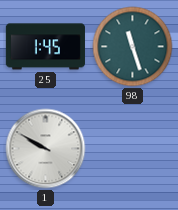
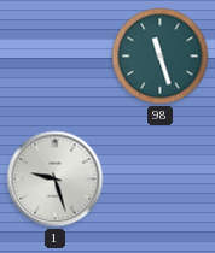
25: 1:45 -> none
1: 9:50 -> 9:27
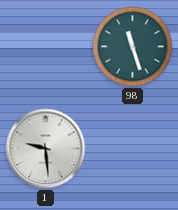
1: 9:27 -> 9:29
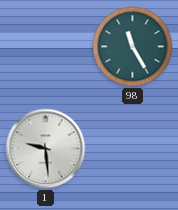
98: 11:27 -> 11:25
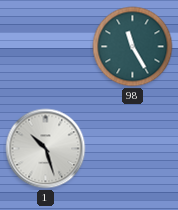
1: 9:29 -> 10:27
